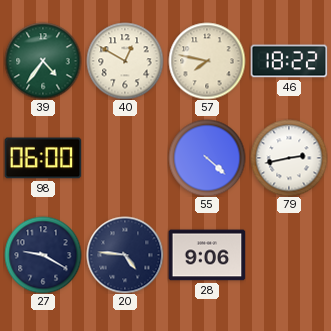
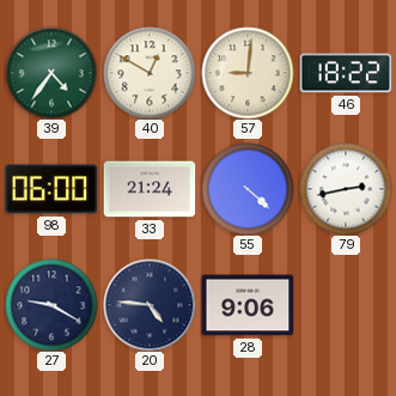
57: 7:47 -> 9:01
33: none -> 21:24
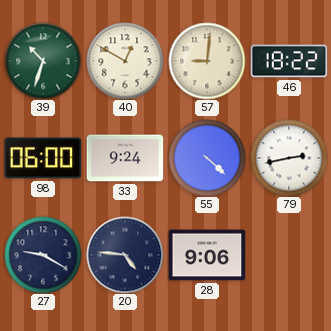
39: 4:36 -> 10:33
33: 21:24 -> 9:24
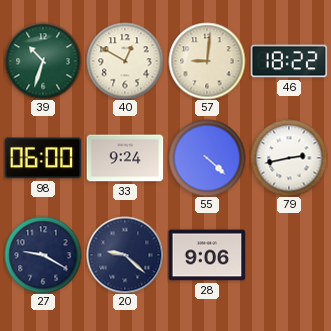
20: 4:46 -> 9:22
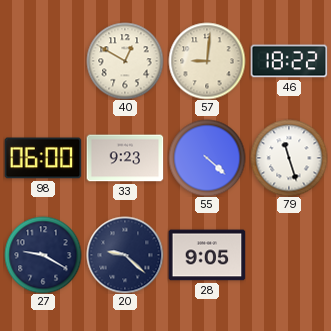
39: 10:33 -> none
33: 9:24 -> 9:23
79: 2:43 -> 11:27
28: 9:06 -> 9:05
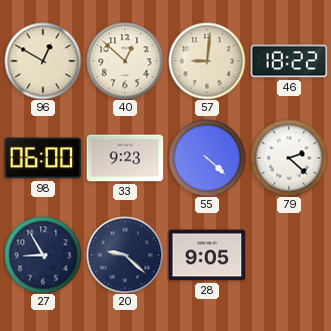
96: none -> 12:50
40: 12:50 -> 12:52
79: 11:27 -> 2:22
27: 9:20 -> 8:55
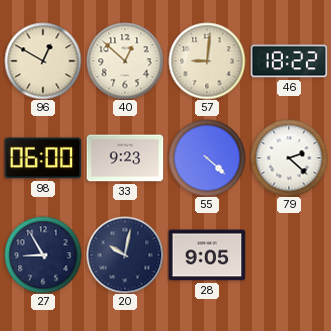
20: 9:22 -> 10:02
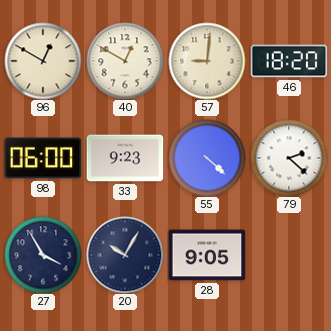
40: 12:52 -> 12:50
46: 18:22 -> 18:20
27: 8:55 -> 3:55
20: 10:02 -> 10:05
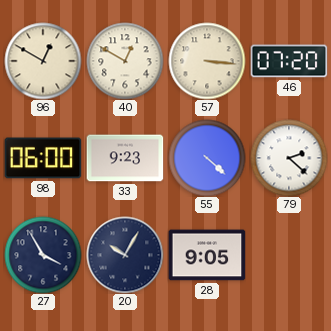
57: 9:01 -> 3:16
46: 18:20 -> 07:20
